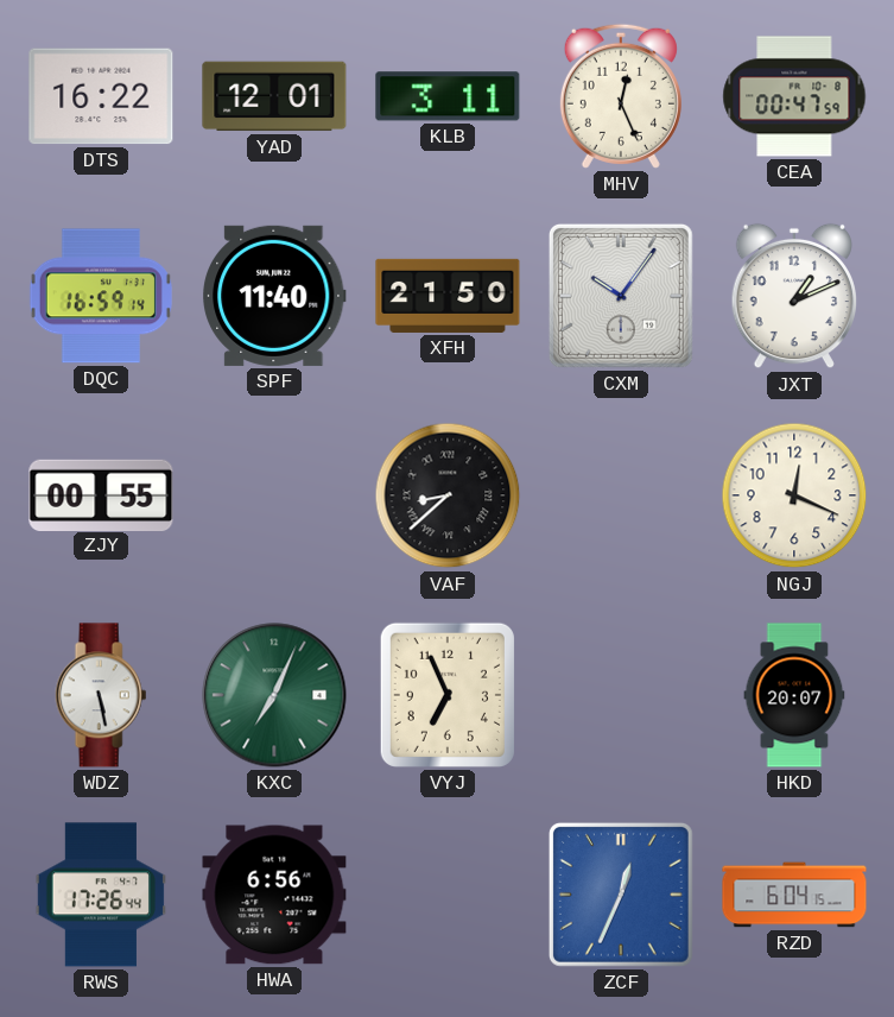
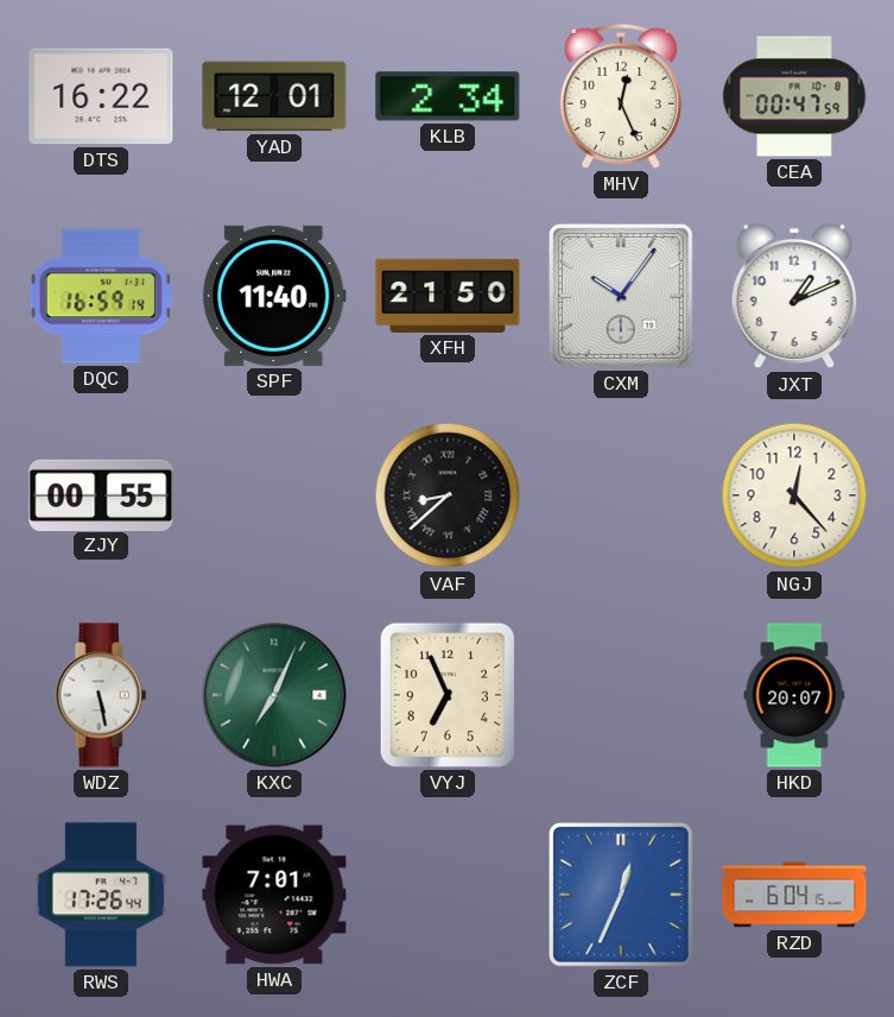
KLB: 3:11 -> 2:34
NGJ: 12:19 -> 12:23
HWA: 6:56 -> 7:01
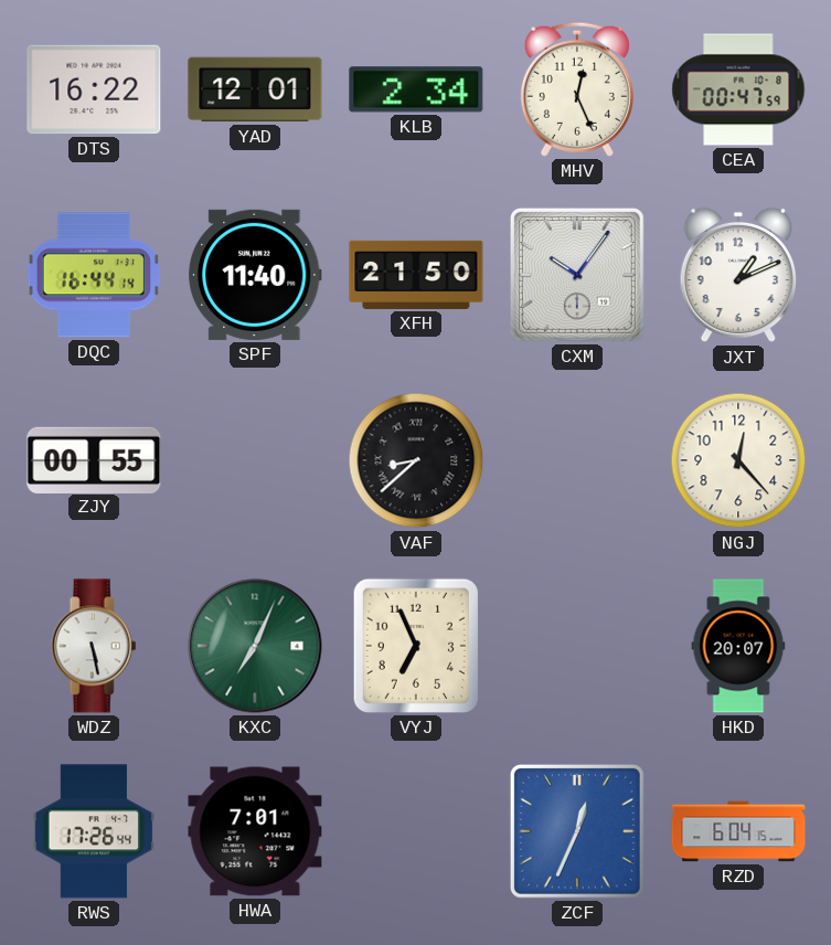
DQC: 16:59 -> 16:44
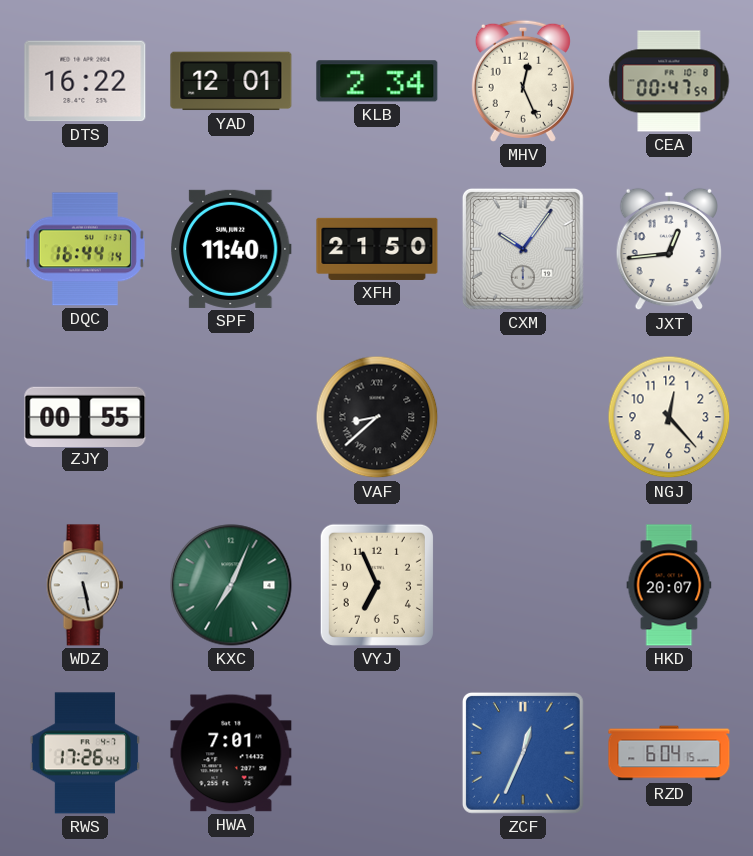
JXT: 1:11 -> 12:44
